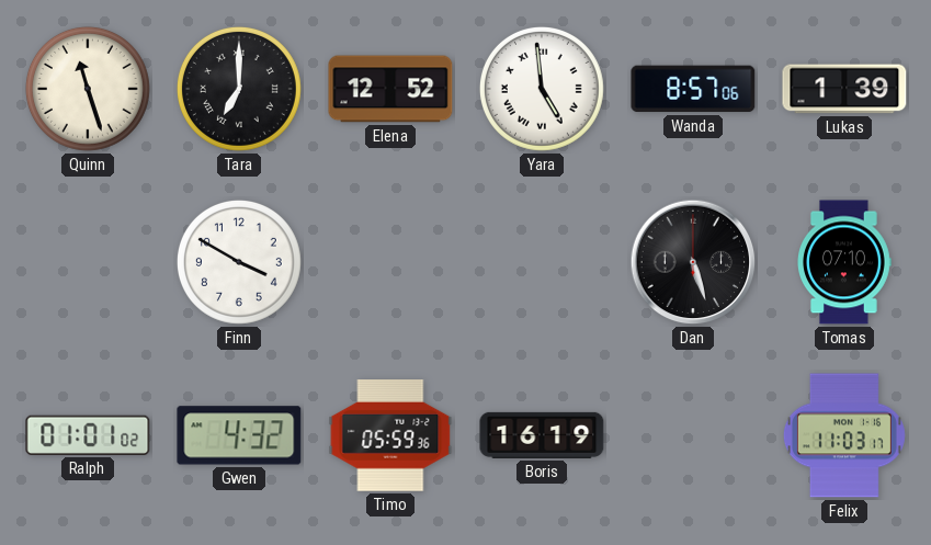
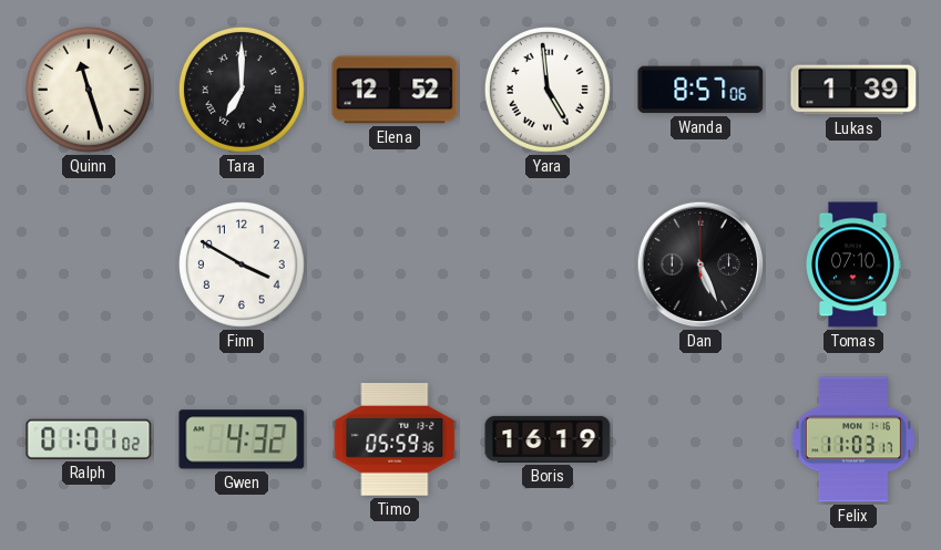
Dan: 5:27 -> 5:26
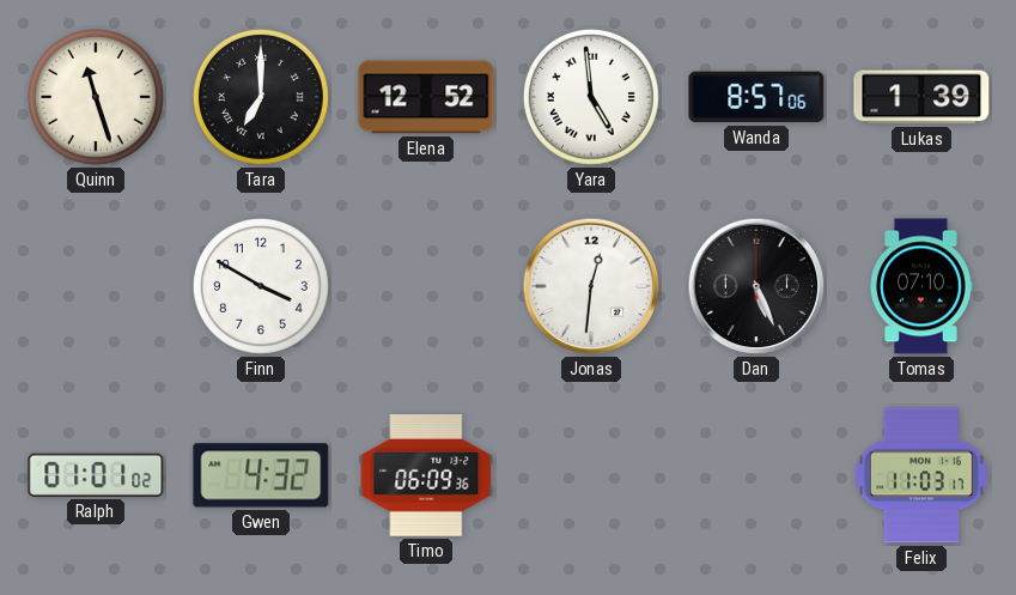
Jonas: none -> 12:31
Timo: 05:59 -> 06:09
Boris: 16:19 -> none
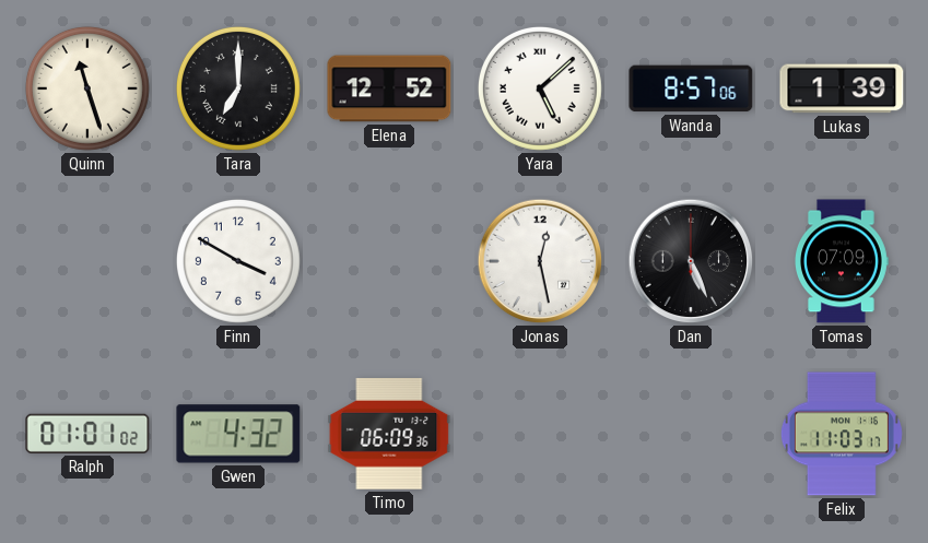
Yara: 4:59 -> 5:08
Jonas: 12:31 -> 12:28
Tomas: 07:10 -> 07:09
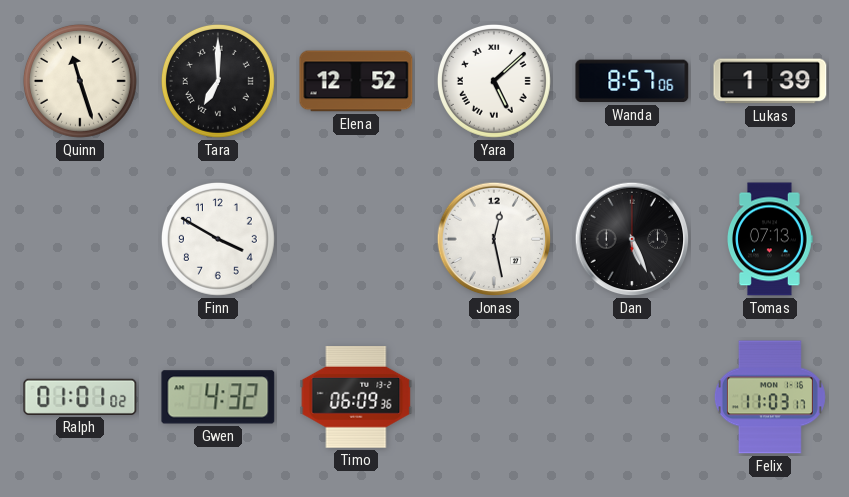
Tomas: 07:09 -> 07:13
